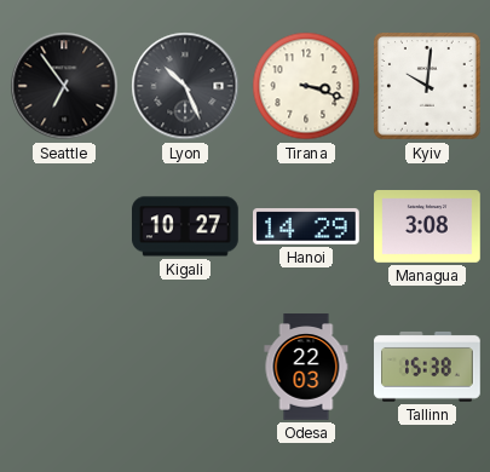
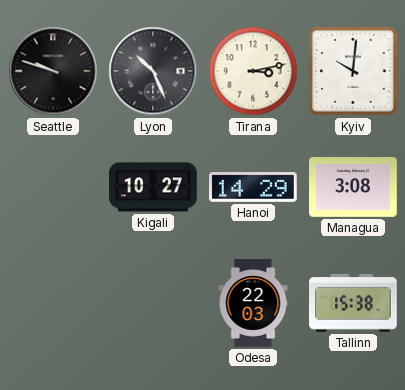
Seattle: 6:54 -> 9:48
Tirana: 3:18 -> 3:13
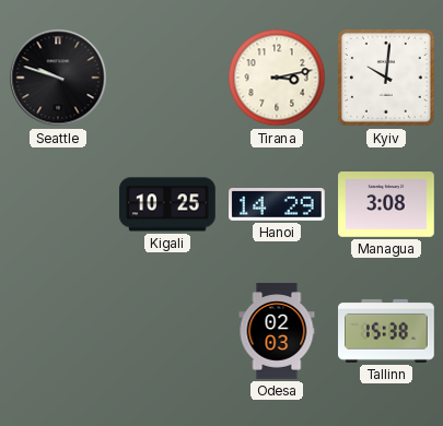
Lyon: 10:26 -> none
Kigali: 10:27 -> 10:25
Odesa: 22:03 -> 02:03
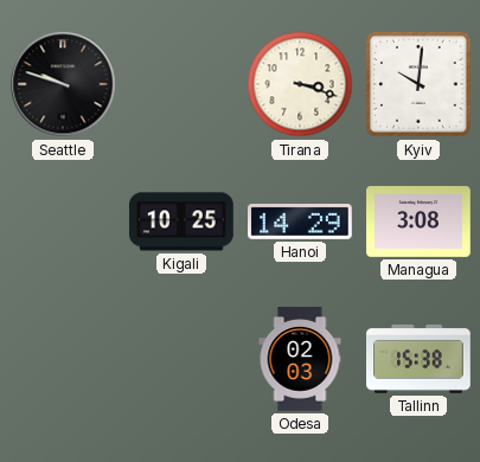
Tirana: 3:13 -> 3:18
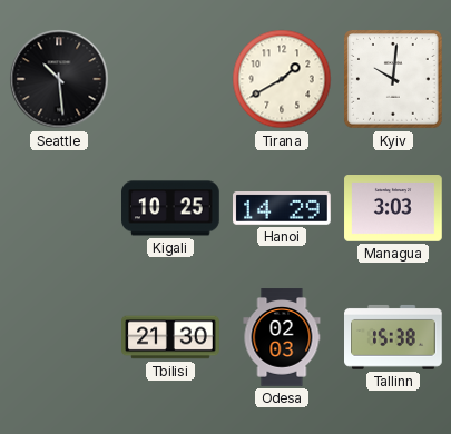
Seattle: 9:48 -> 10:29
Tirana: 3:18 -> 1:40
Managua: 3:08 -> 3:03
Tbilisi: none -> 21:30
